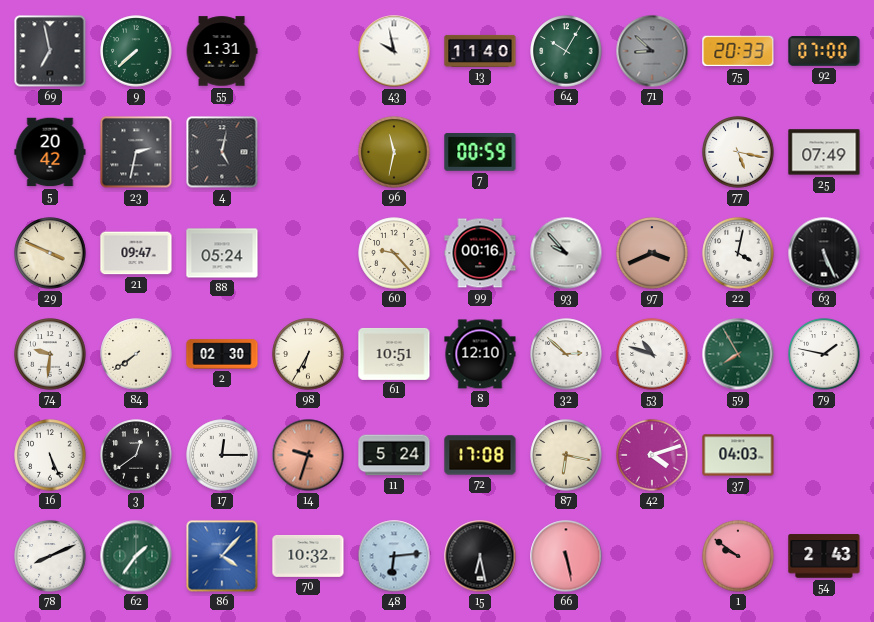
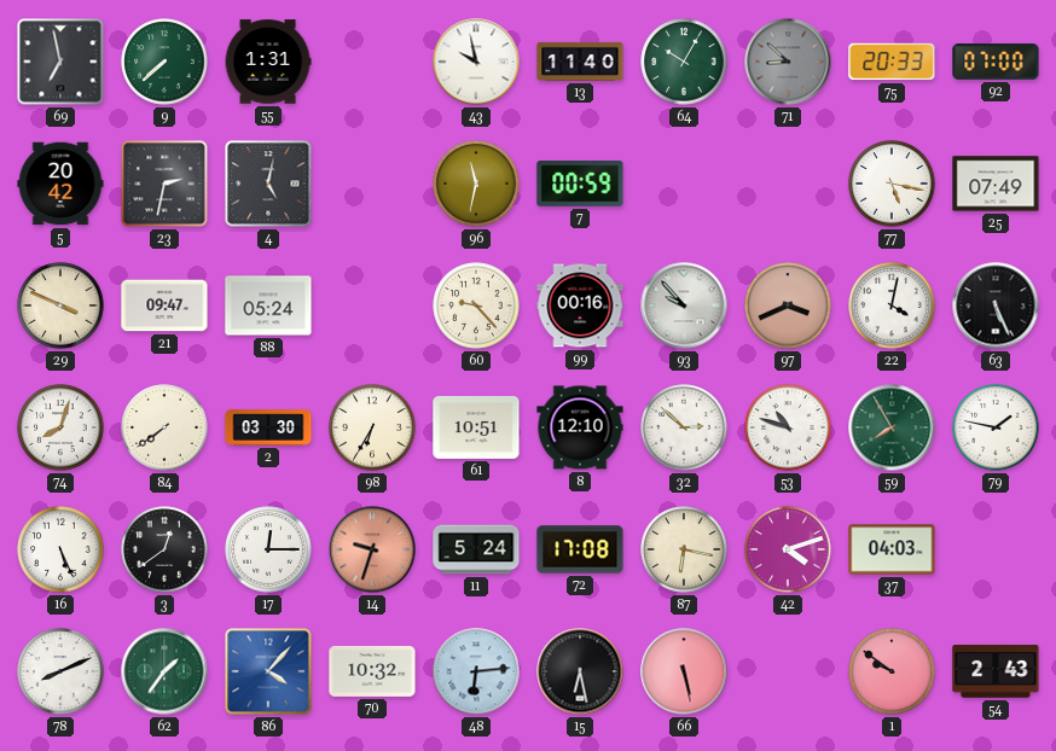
74: 9:31 -> 8:03
2: 02:30 -> 03:30
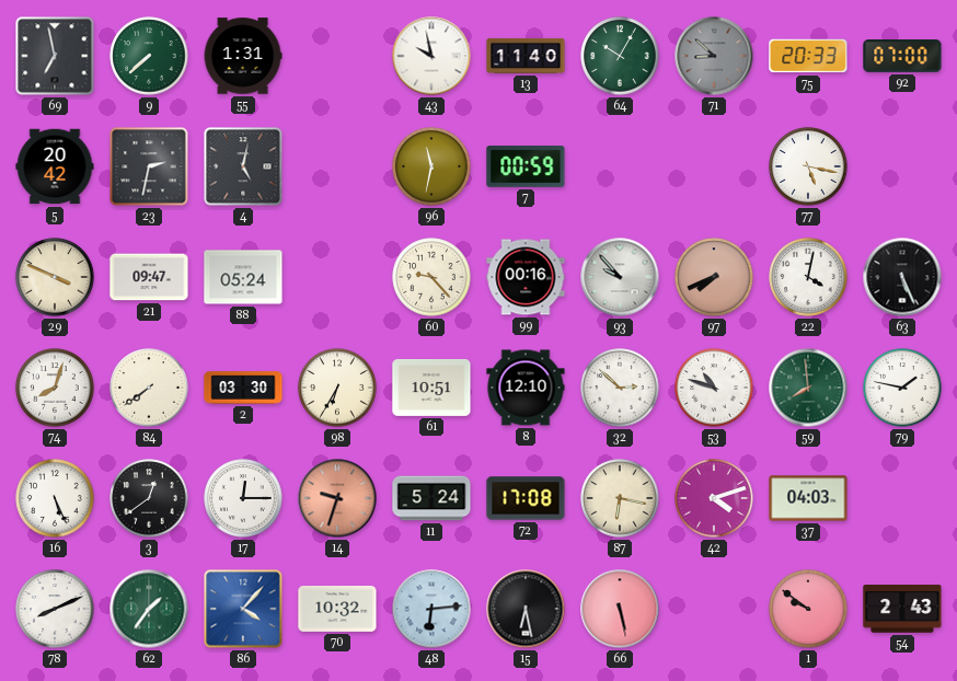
25: 07:49 -> none
97: 3:41 -> 7:41
59: 7:55 -> 7:59
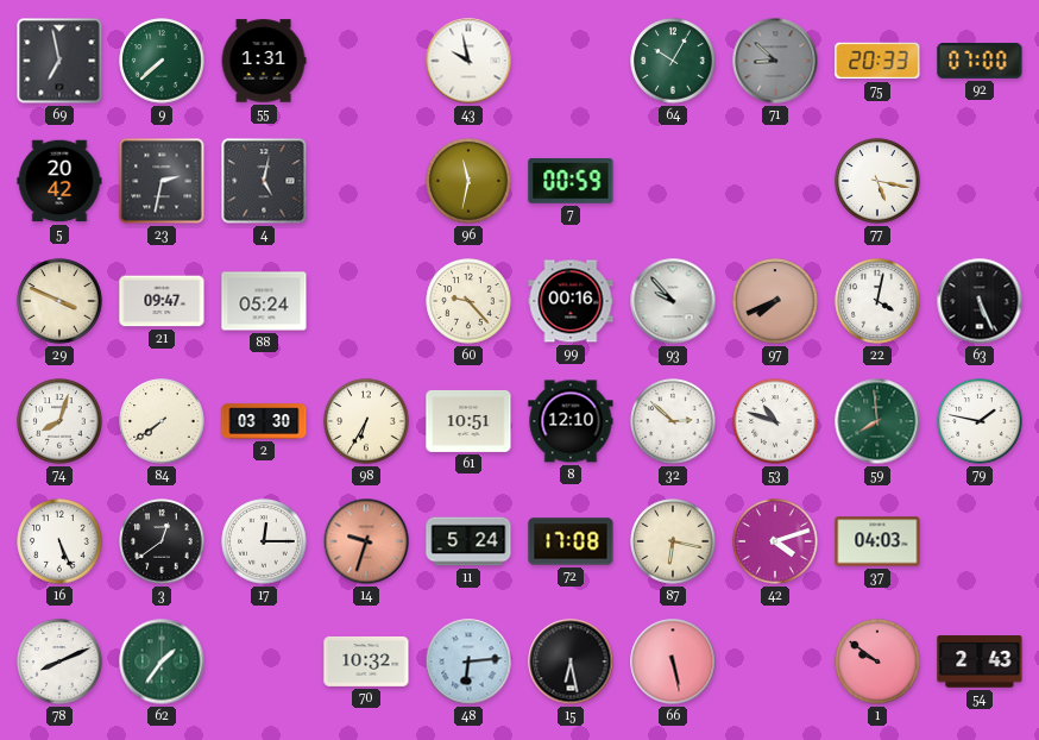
13: 11:40 -> none
86: 4:07 -> none
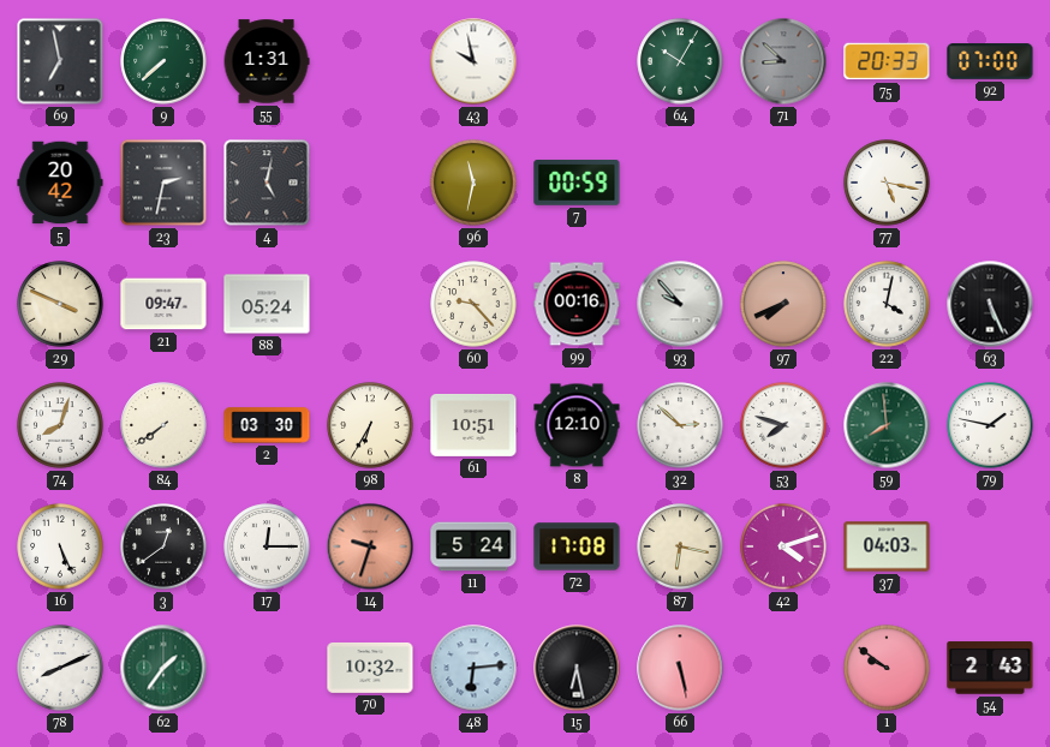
53: 10:48 -> 7:48
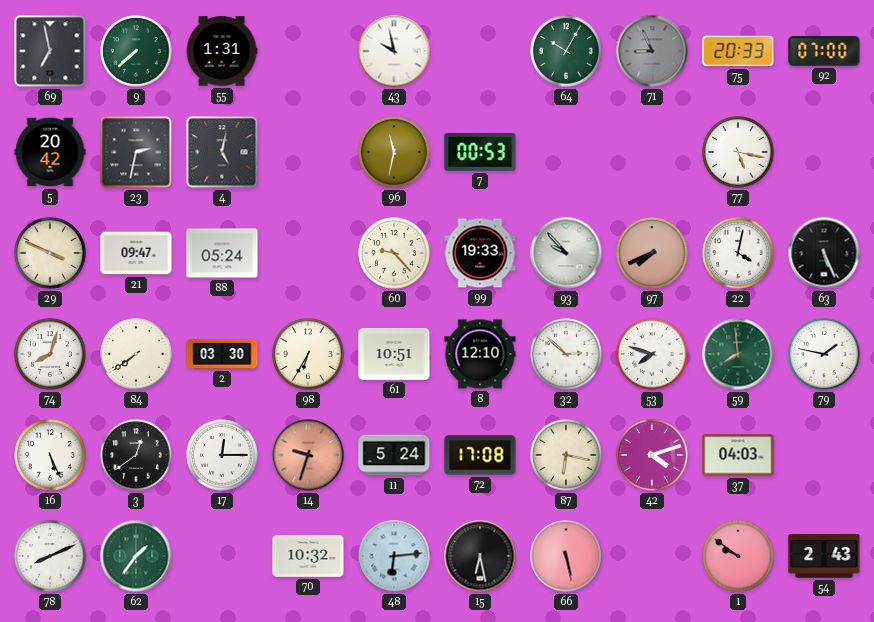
71: 8:52 -> 8:56
7: 00:59 -> 00:53
99: 00:16 -> 19:33
